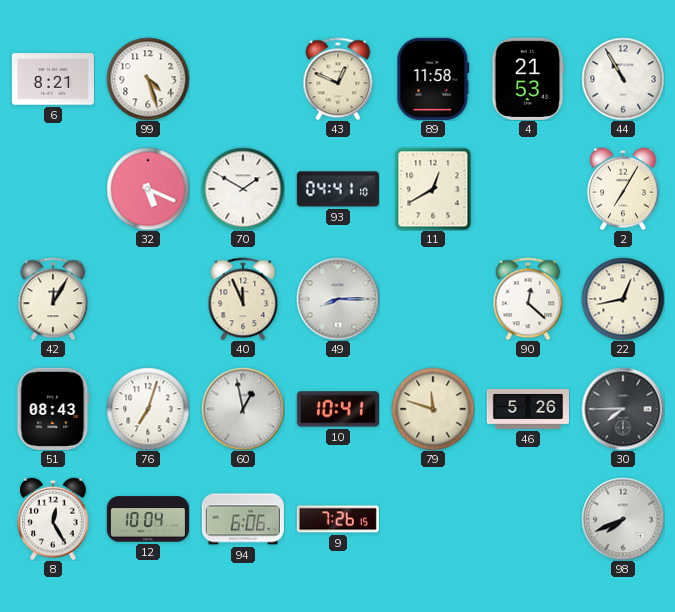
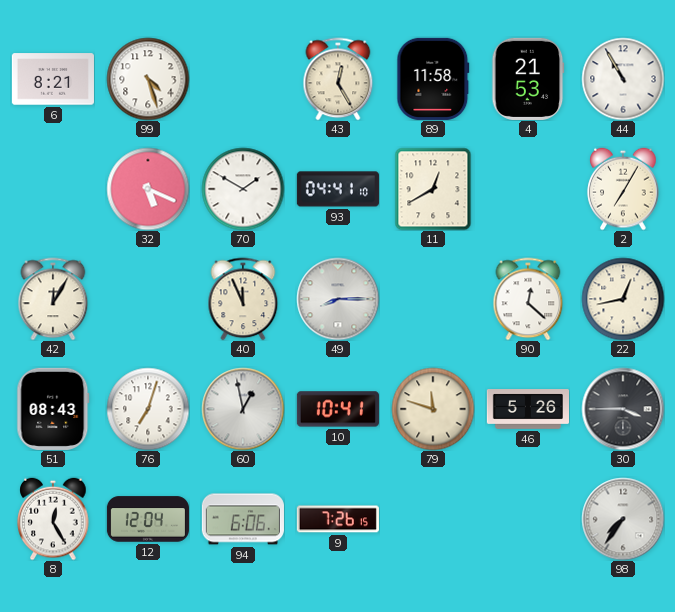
43: 12:49 -> 12:25
30: 7:45 -> 3:45
12: 10:04 -> 12:04
98: 7:41 -> 7:36
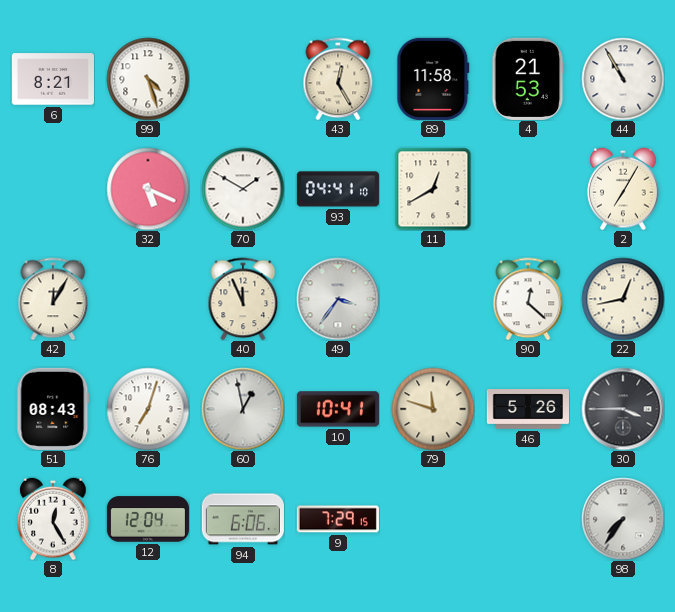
49: 8:15 -> 3:36
9: 7:26 -> 7:29
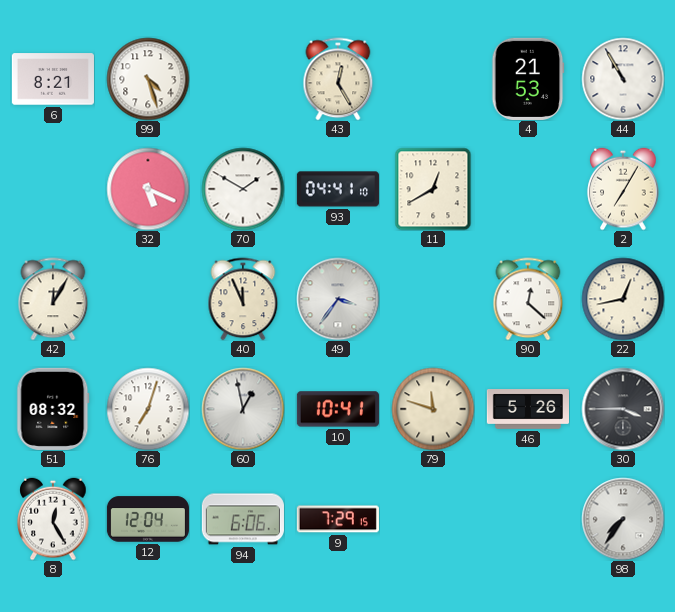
89: 11:58 -> none
51: 08:43 -> 08:32
